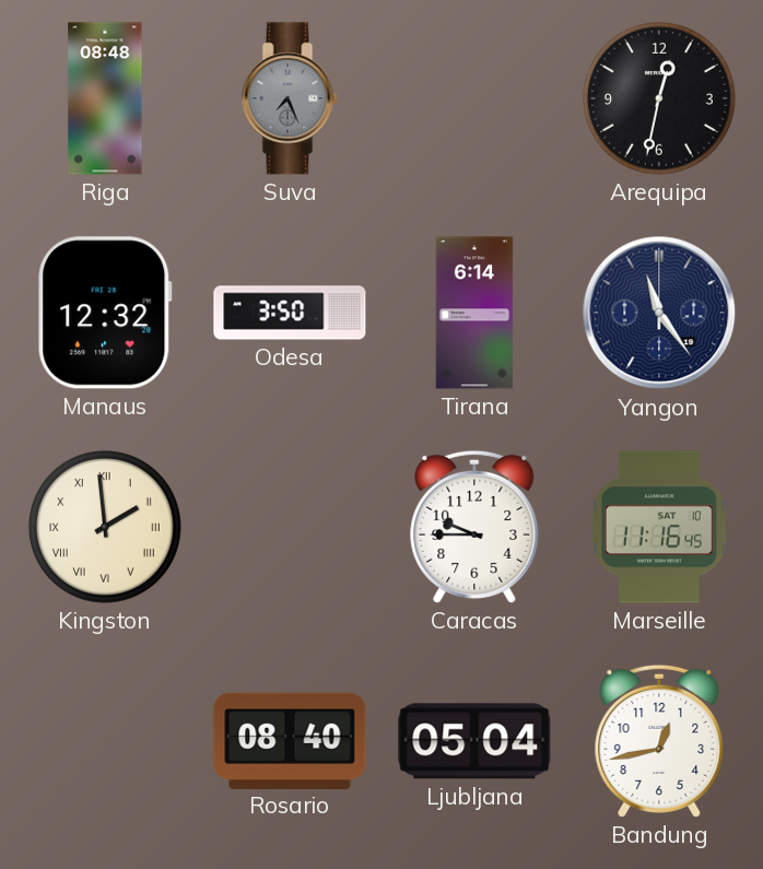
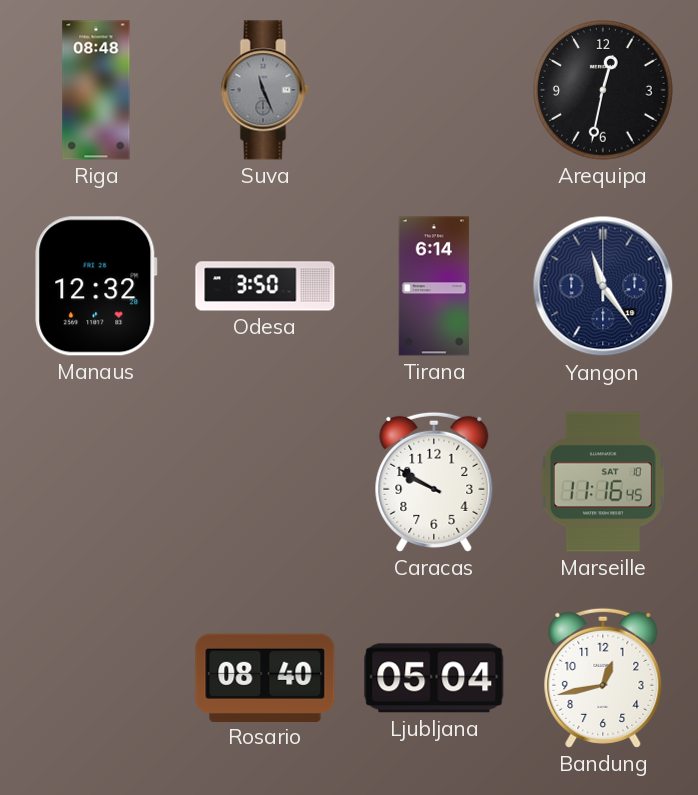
Suva: 7:26 -> 11:26
Kingston: 1:59 -> none
Caracas: 9:45 -> 9:50
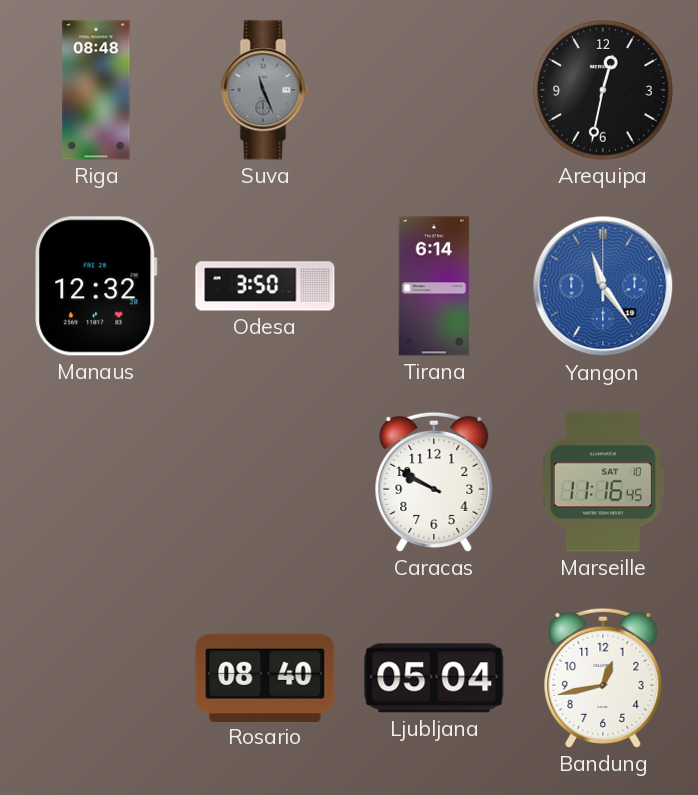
Yangon dial: navy -> blue
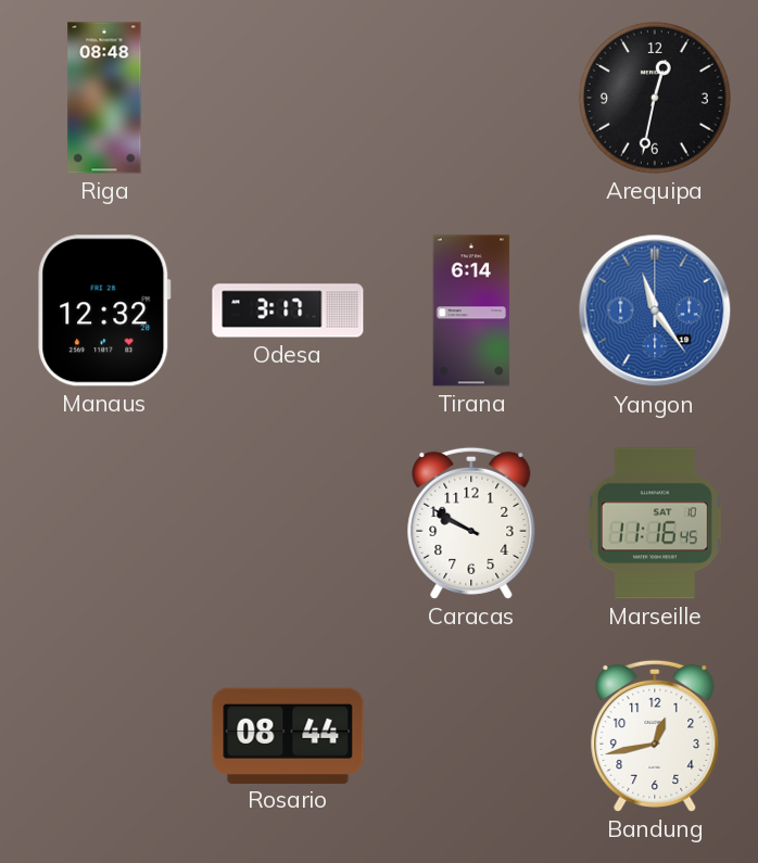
Suva: 11:26 -> none
Odesa: 3:50 -> 3:17
Rosario: 08:40 -> 08:44
Ljubljana: 05:04 -> none
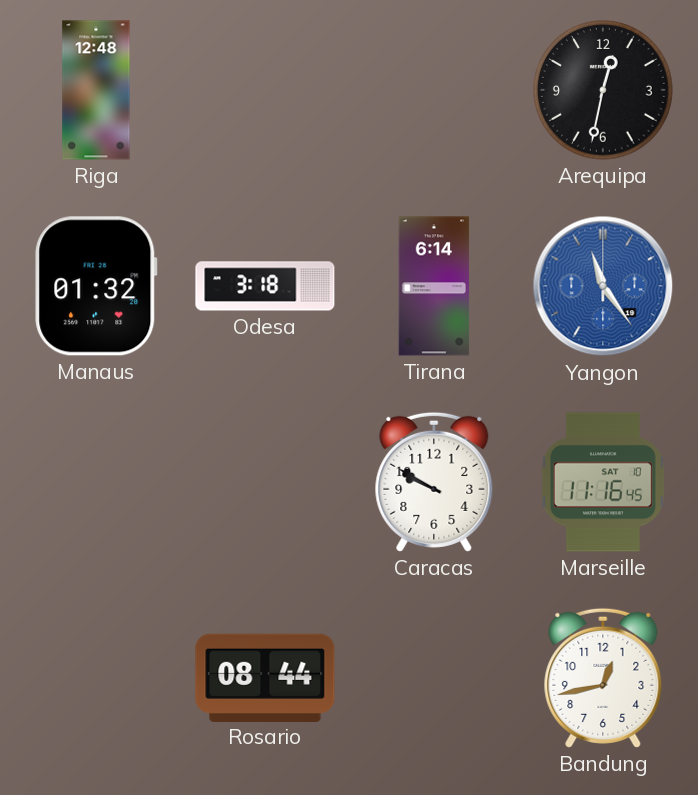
Riga: 08:48 -> 12:48
Manaus: 12:32 -> 01:32
Odesa: 3:17 -> 3:18
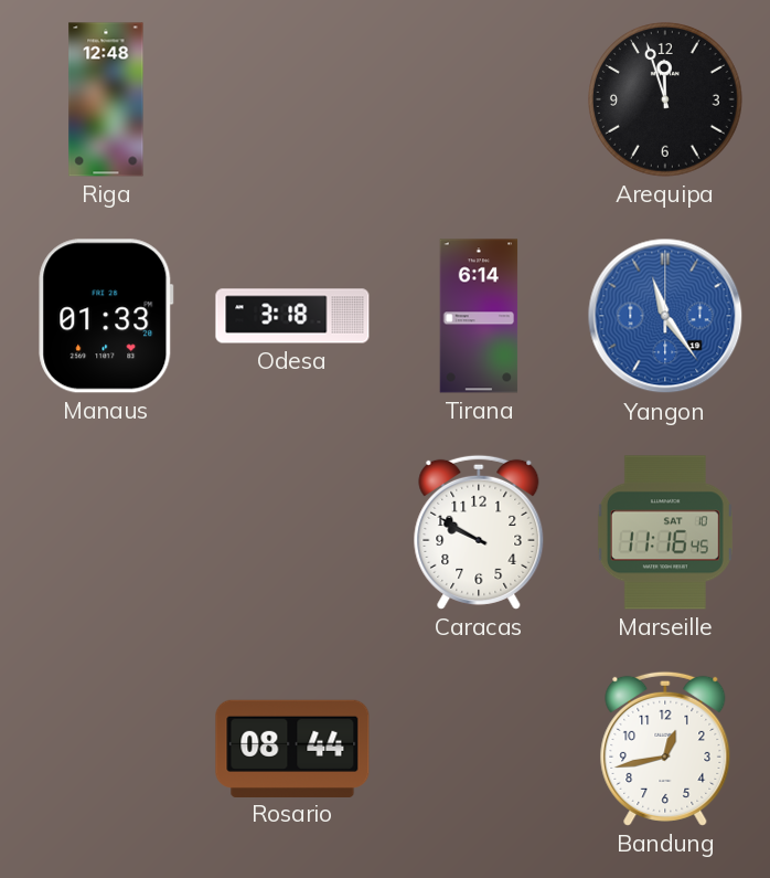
Arequipa: 12:32 -> 11:57
Manaus: 01:32 -> 01:33
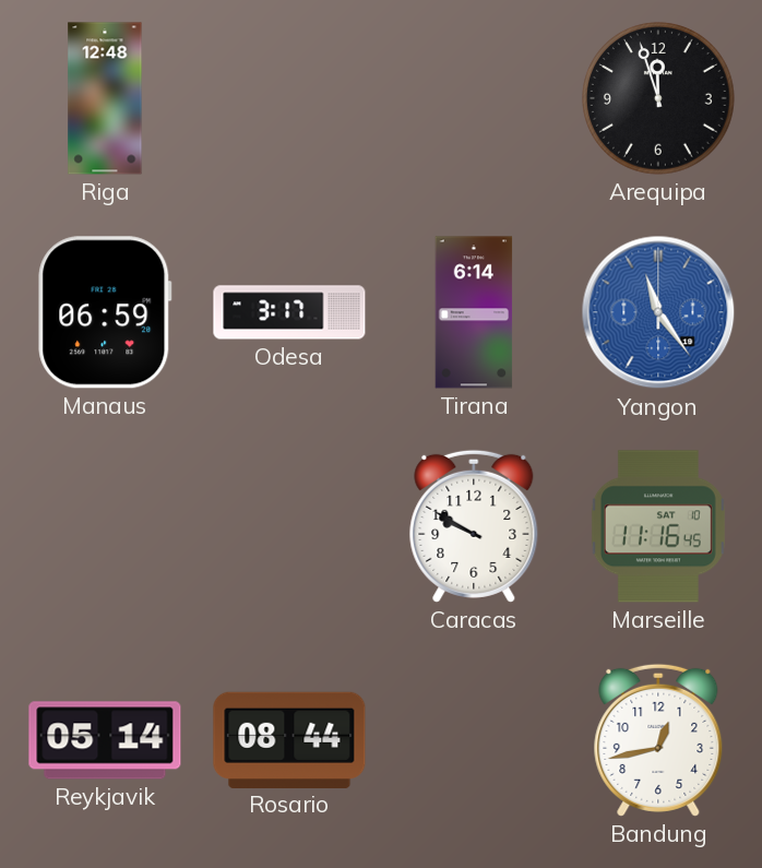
Manaus: 01:33 -> 06:59
Odesa: 3:18 -> 3:17
Reykjavik: none -> 05:14
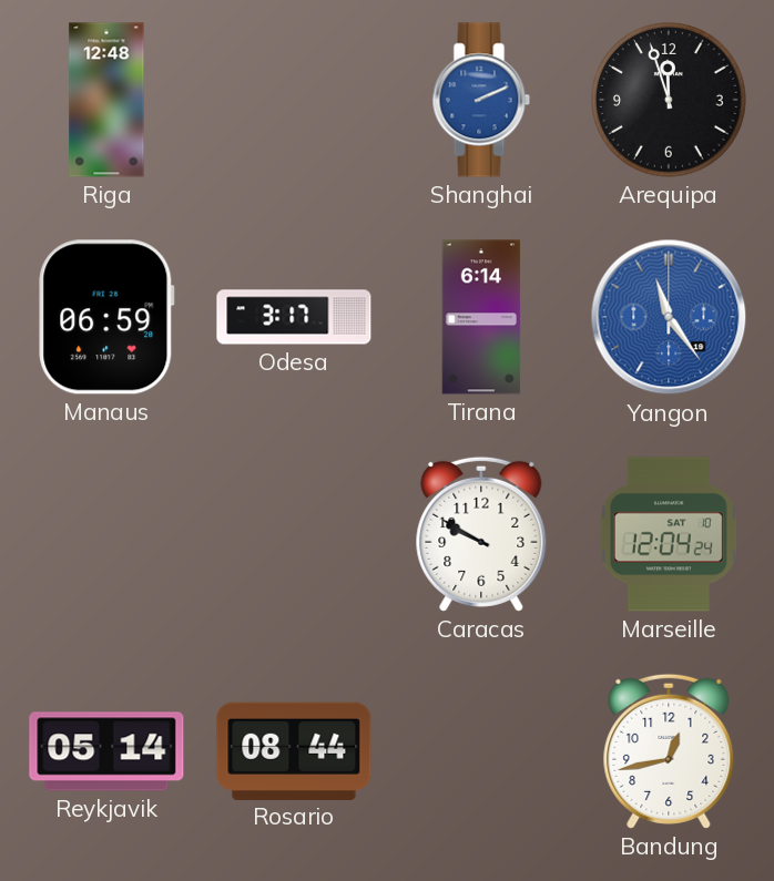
Shanghai: none -> 2:11
Marseille: 11:16 -> 12:04
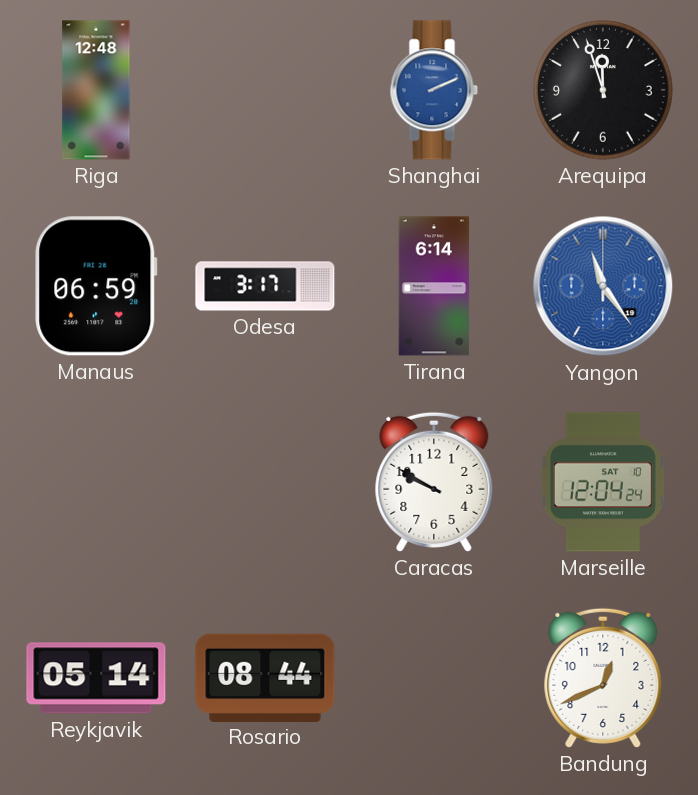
Bandung: 12:43 -> 12:41
